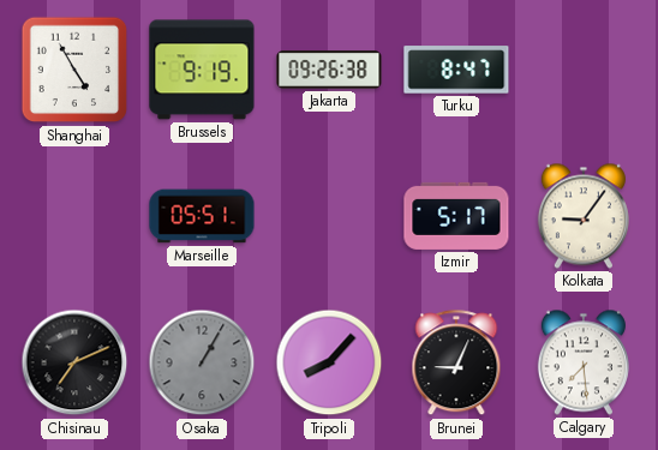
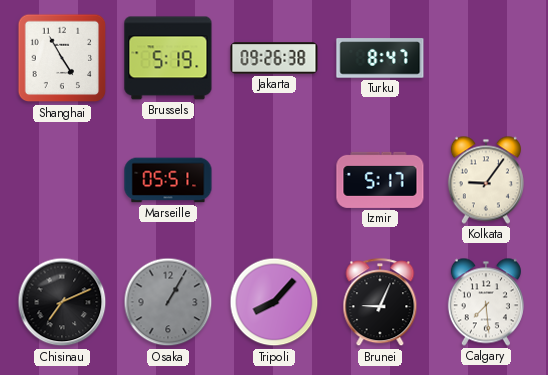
Brussels: 9:19 -> 5:19
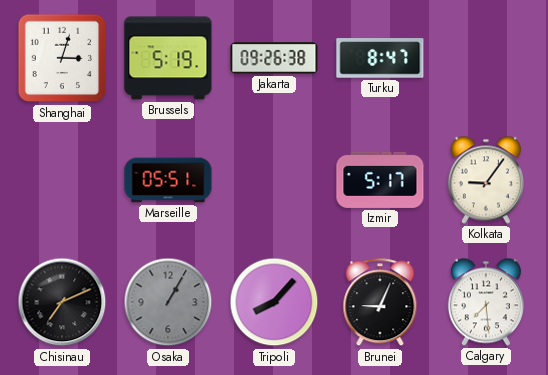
Shanghai: 4:55 -> 3:03
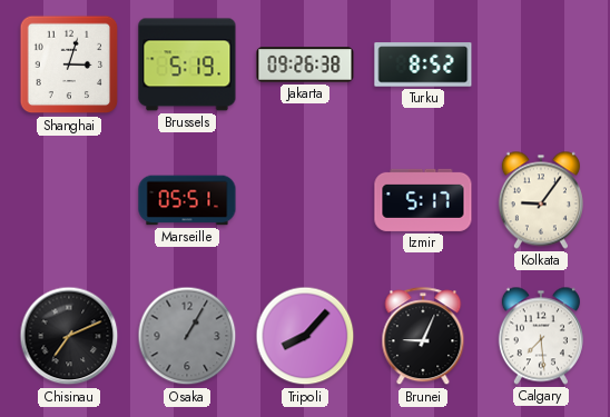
Turku: 8:47 -> 8:52
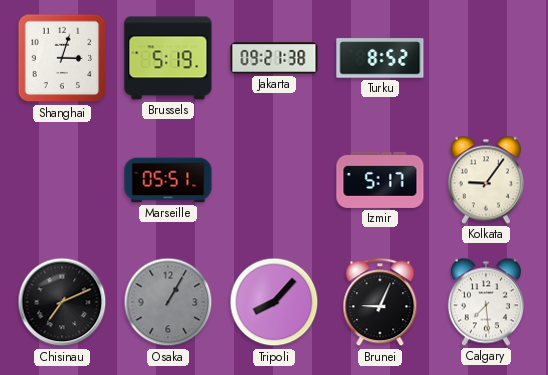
Jakarta: 09:26 -> 09:21
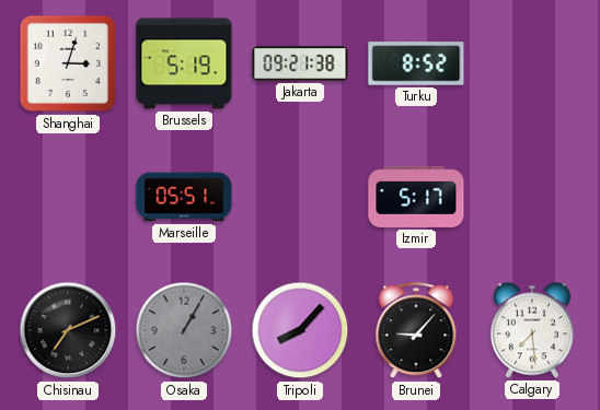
Kolkata: 9:06 -> none
Brunei: 9:04 -> 9:07
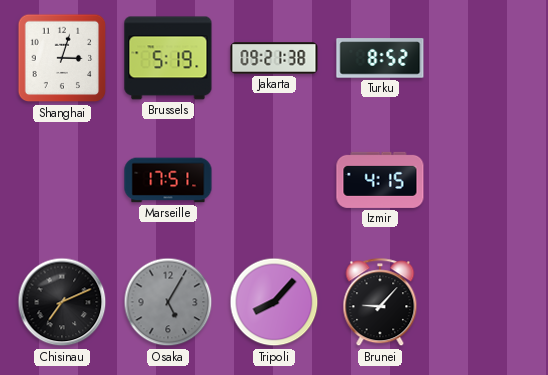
Marseille: 05:51 -> 17:51
Izmir: 5:17 -> 4:15
Osaka: 1:05 -> 5:05
Calgary: 7:29 -> none
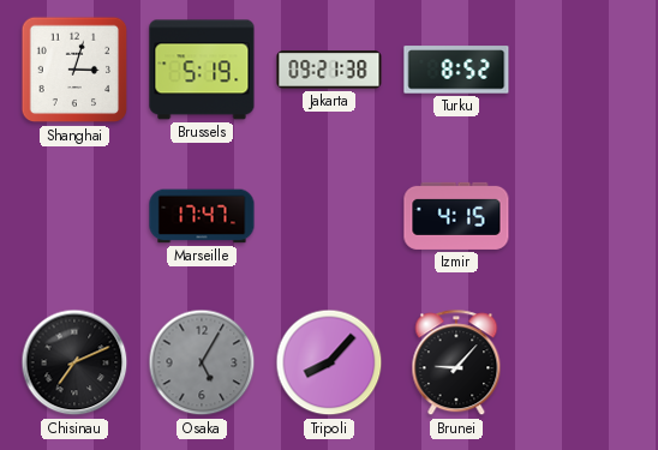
Marseille: 17:51 -> 17:47
